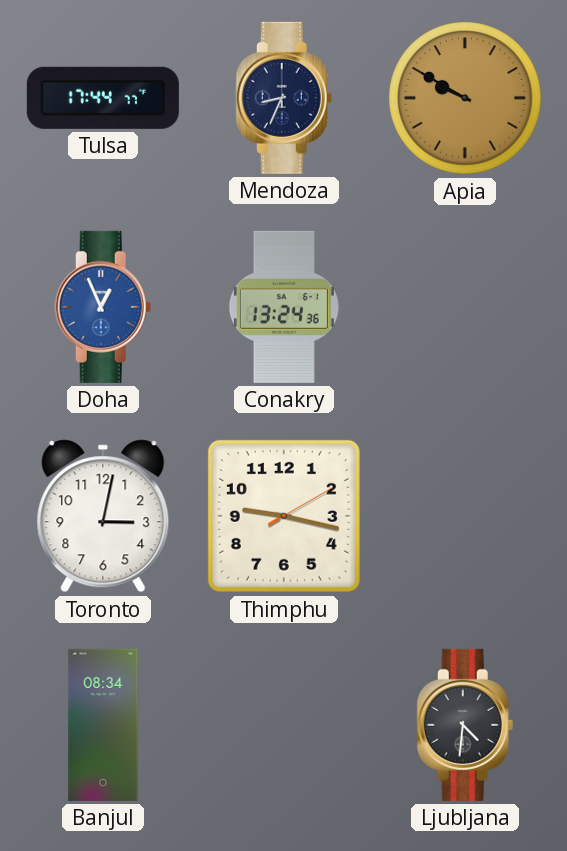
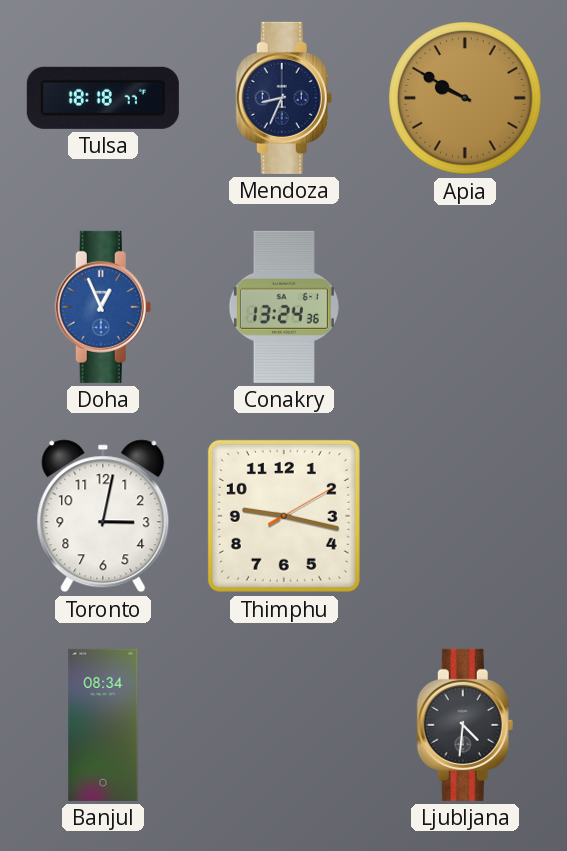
Tulsa: 17:44 -> 18:18
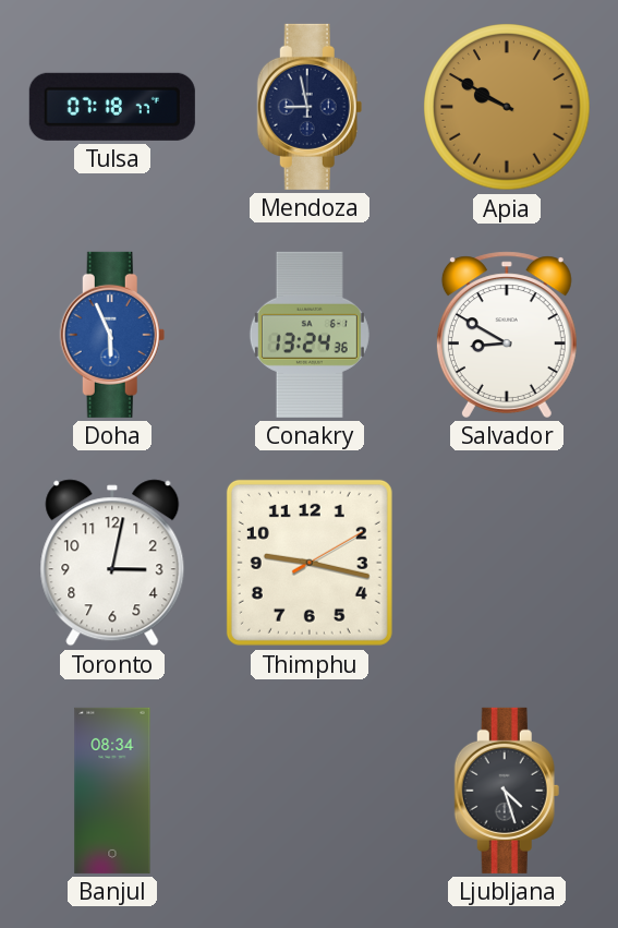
Tulsa: 18:18 -> 07:18
Mendoza: 8:34 -> 8:58
Doha: 12:56 -> 5:56
Salvador: none -> 8:50
Ljubljana: 4:31 -> 4:27
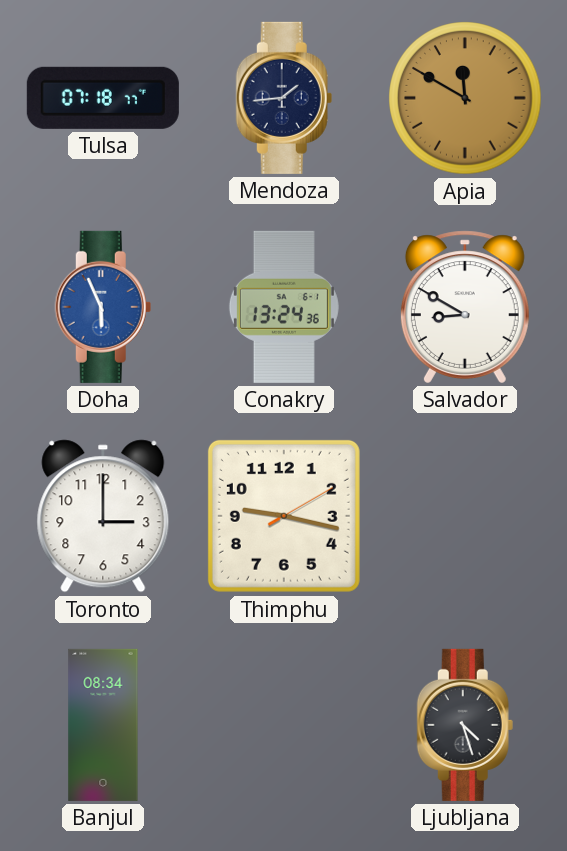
Mendoza: 8:58 -> 1:44
Apia: 9:50 -> 11:50
Toronto: 3:02 -> 3:00
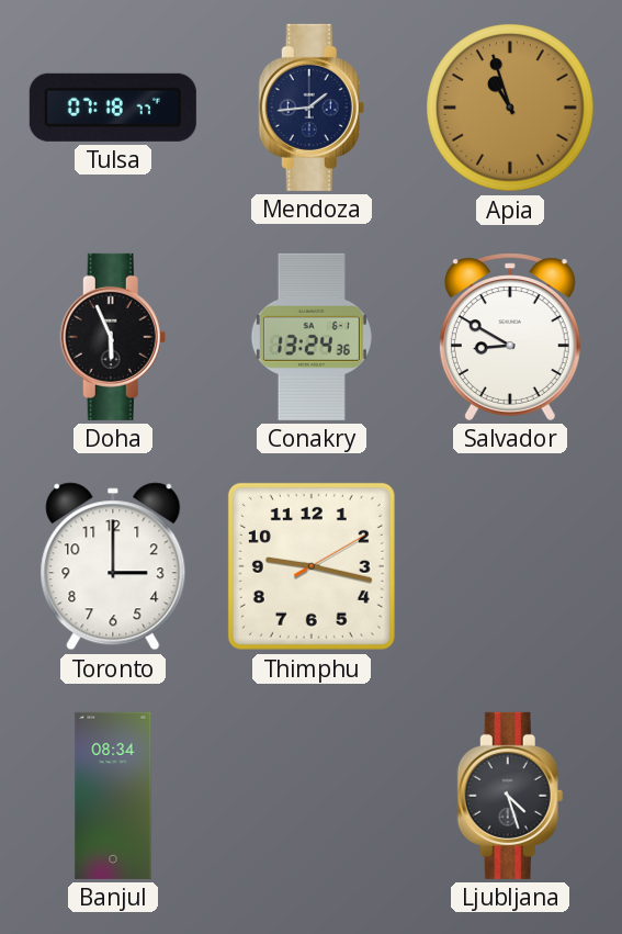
Apia: 11:50 -> 10:57
Doha dial: blue -> black
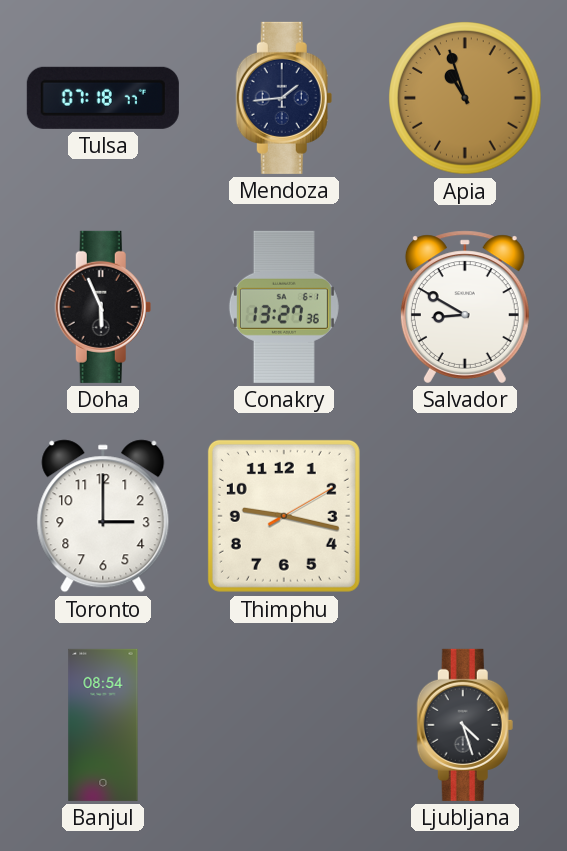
Conakry: 13:24 -> 13:27
Banjul: 08:34 -> 08:54
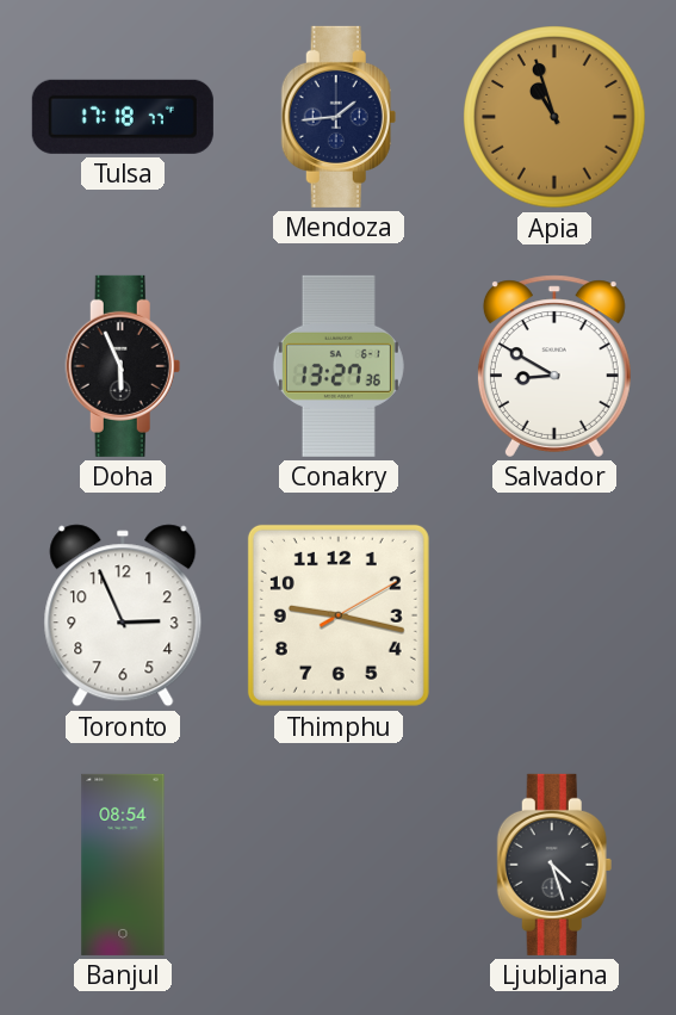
Tulsa: 07:18 -> 17:18
Toronto: 3:00 -> 2:56
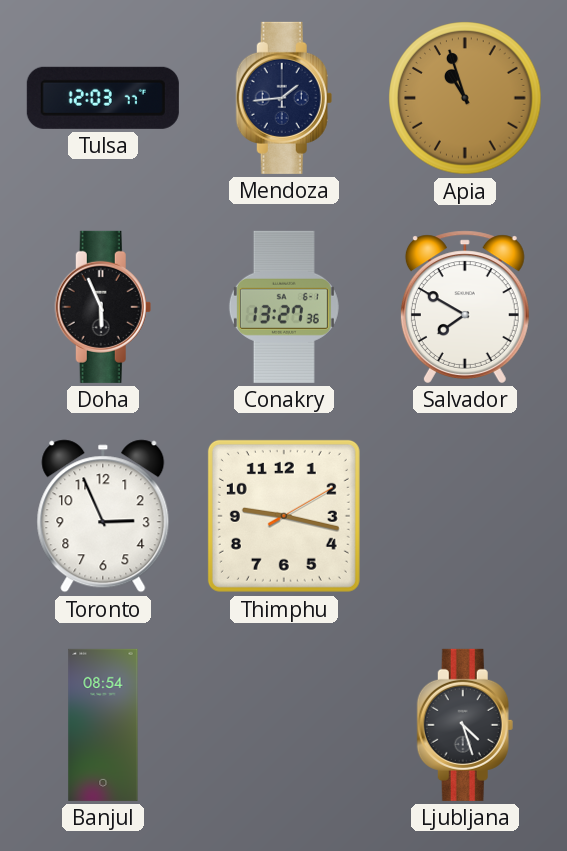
Tulsa: 17:18 -> 12:03
Salvador: 8:50 -> 7:50
